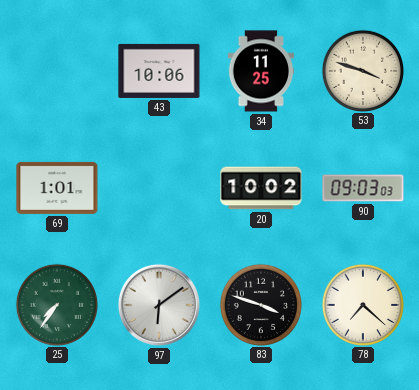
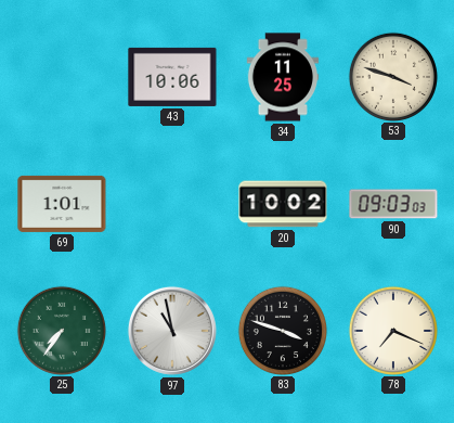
97: 6:09 -> 10:58
78: 7:22 -> 7:19
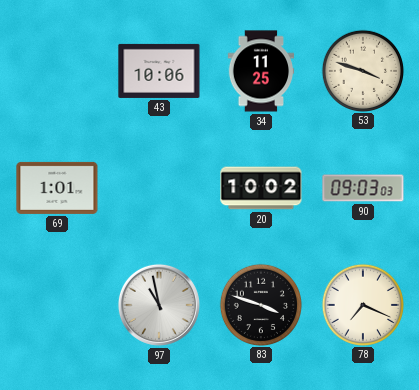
25: 7:36 -> none
